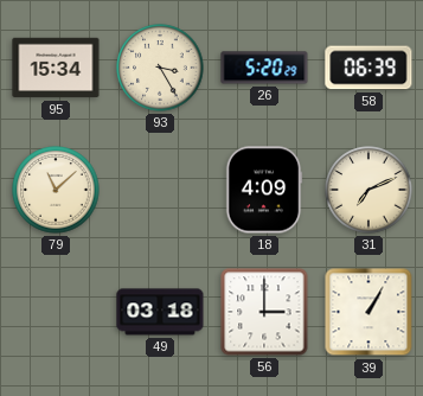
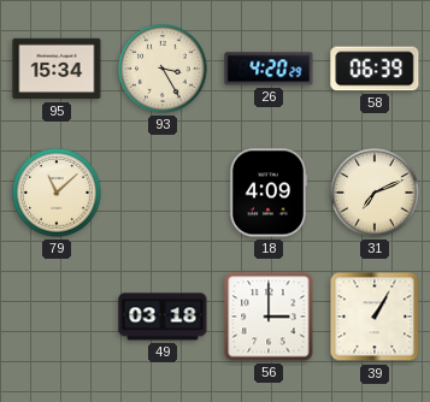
26: 5:20 -> 4:20
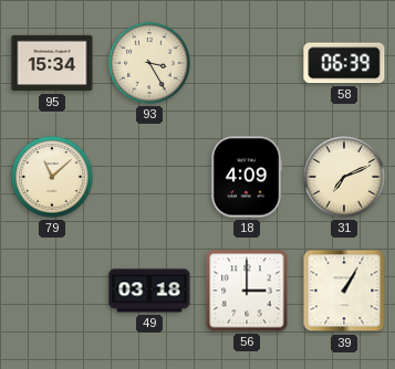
26: 4:20 -> none
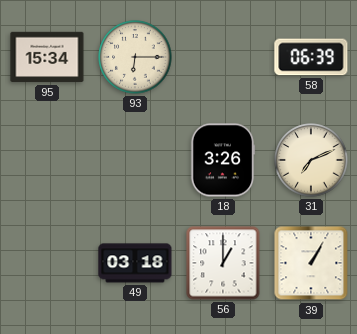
93: 3:25 -> 6:15
79: 11:08 -> none
18: 4:09 -> 3:26
56: 3:00 -> 1:00
